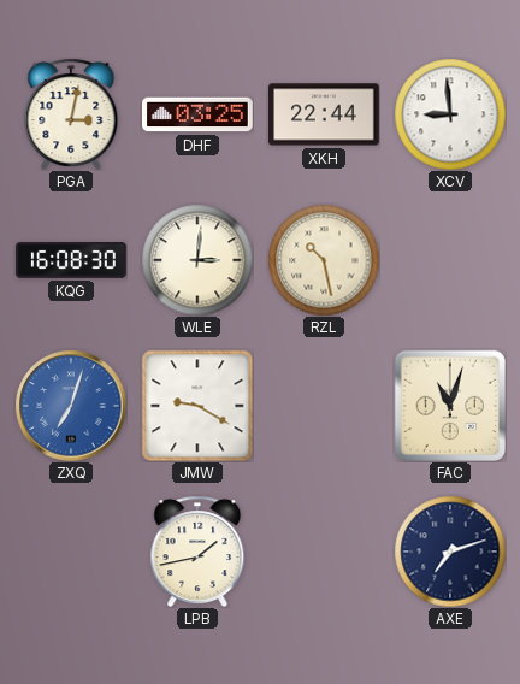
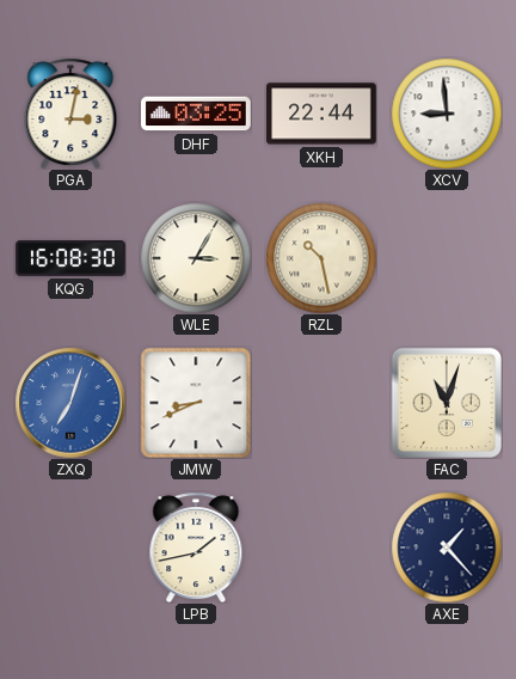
WLE: 3:01 -> 3:05
JMW: 9:20 -> 8:41
AXE: 7:12 -> 1:23
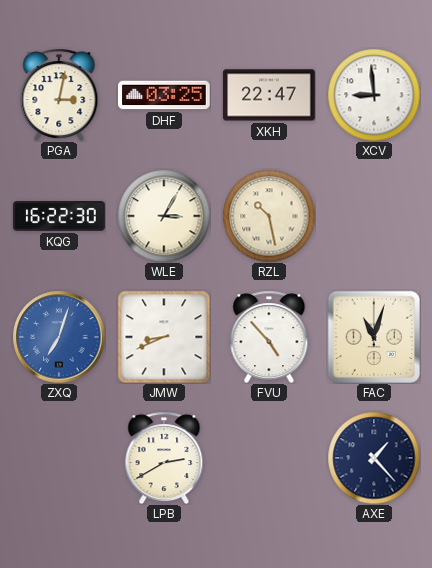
XKH: 22:44 -> 22:47
KQG: 16:08 -> 16:22
FVU: none -> 4:53
LPB: 1:43 -> 2:40
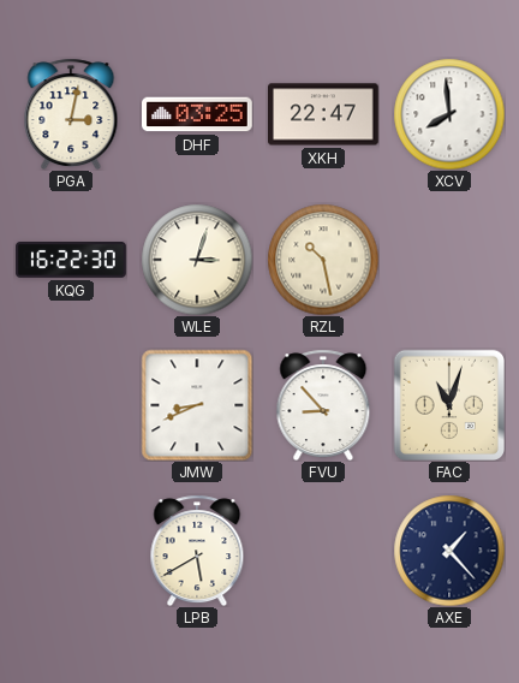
XCV: 8:59 -> 7:59
WLE: 3:05 -> 3:03
ZXQ: 7:03 -> none
FVU: 4:53 -> 8:53
LPB: 2:40 -> 5:40
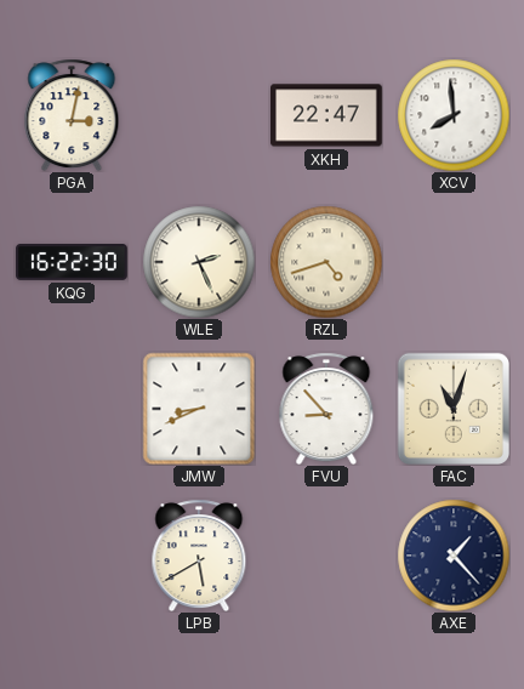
DHF: 03:25 -> none
WLE: 3:03 -> 2:26
RZL: 10:28 -> 4:42
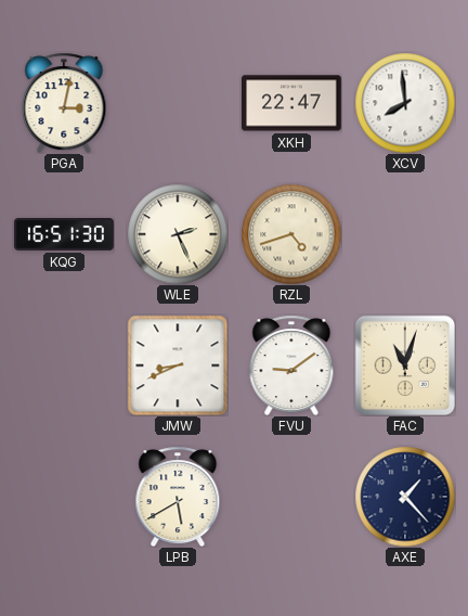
KQG: 16:22 -> 16:51
FVU: 8:53 -> 9:09
